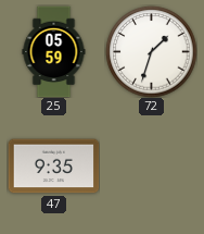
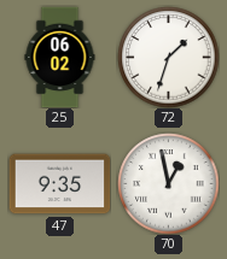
25: 05:59 -> 06:02
70: none -> 12:58
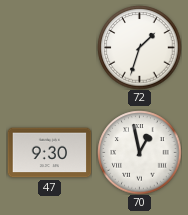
25: 06:02 -> none
47: 9:35 -> 9:30
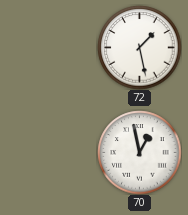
72: 1:33 -> 1:28
47: 9:30 -> none
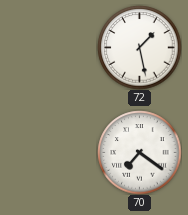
70: 12:58 -> 7:21
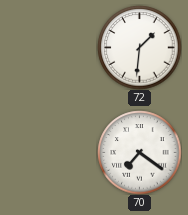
72: 1:28 -> 1:31
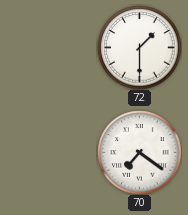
72: 1:31 -> 1:30
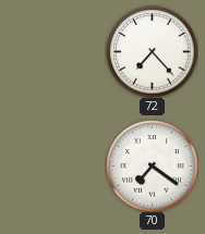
72: 1:30 -> 7:23
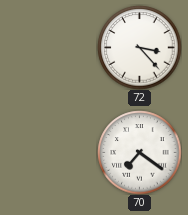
72: 7:23 -> 3:23
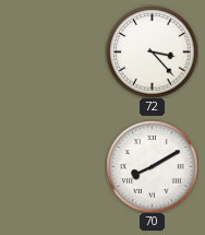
70: 7:21 -> 8:10
